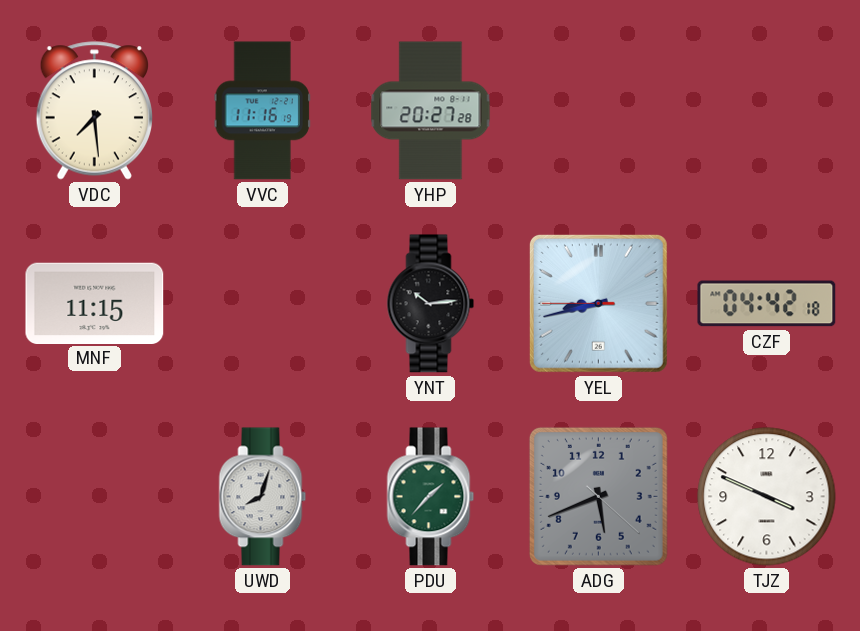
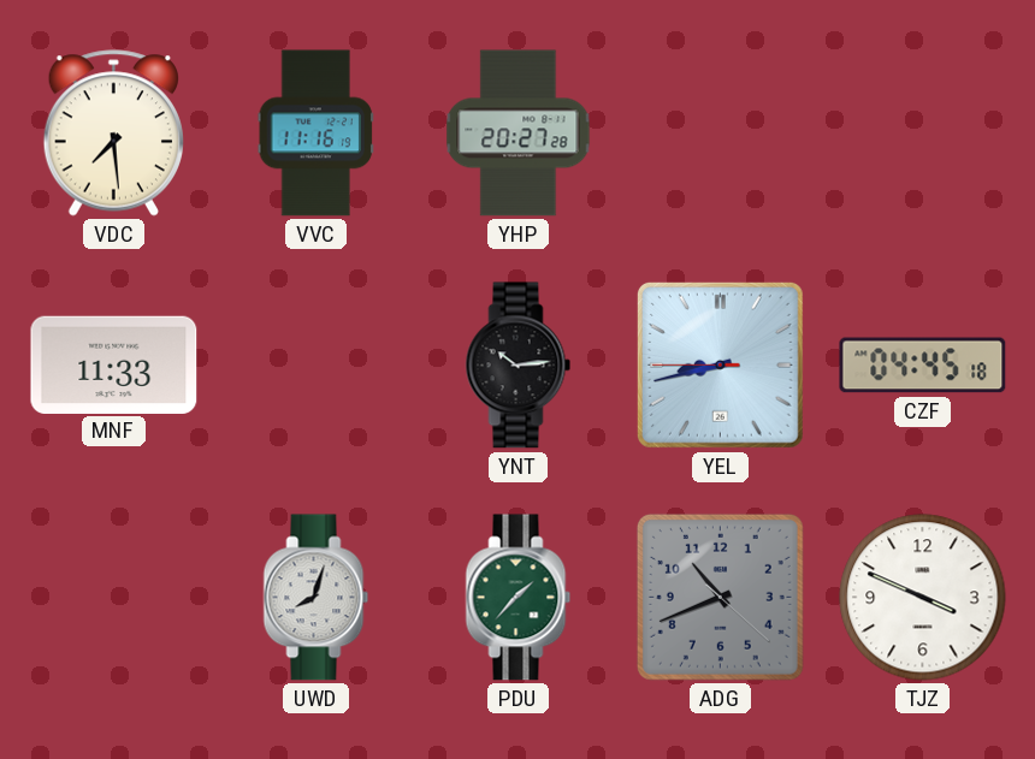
MNF: 11:15 -> 11:33
CZF: 04:42 -> 04:45
ADG: 5:41 -> 10:41
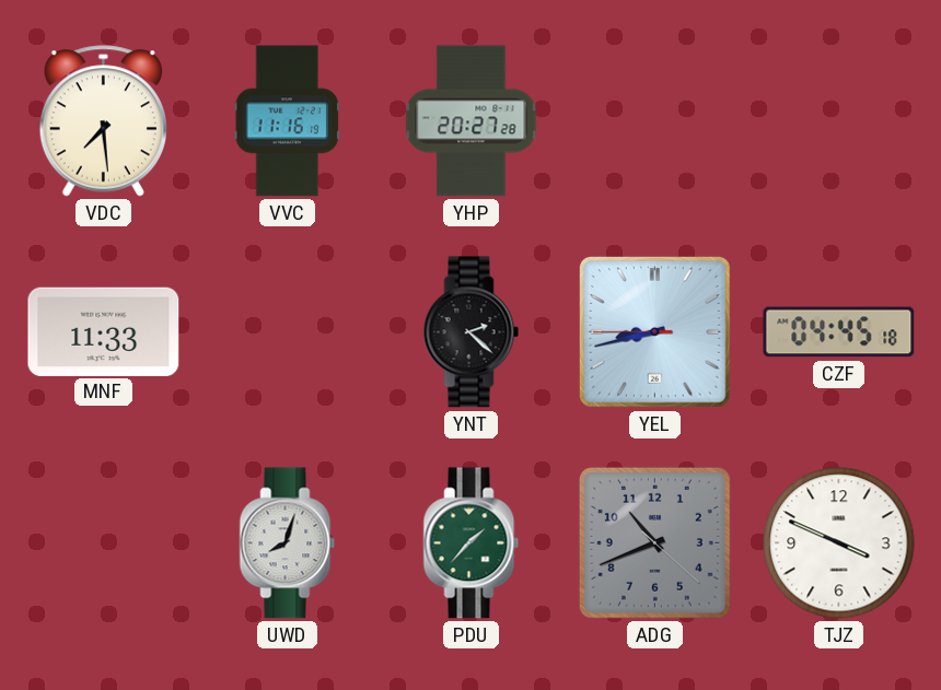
YNT: 10:14 -> 2:22
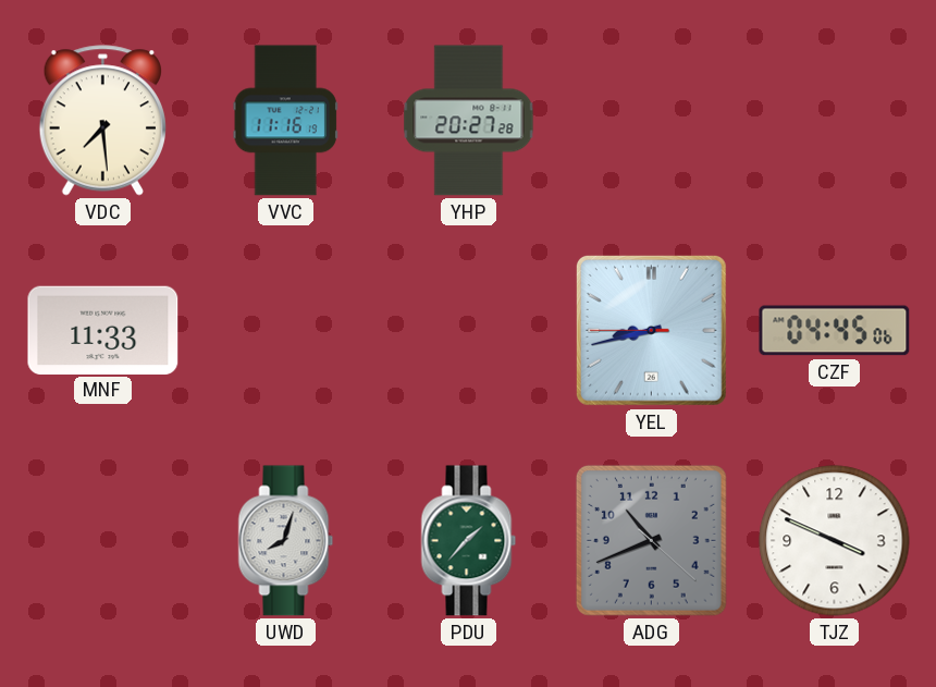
YNT: 2:22 -> none
CZF: 04:45:18 -> 04:45:06
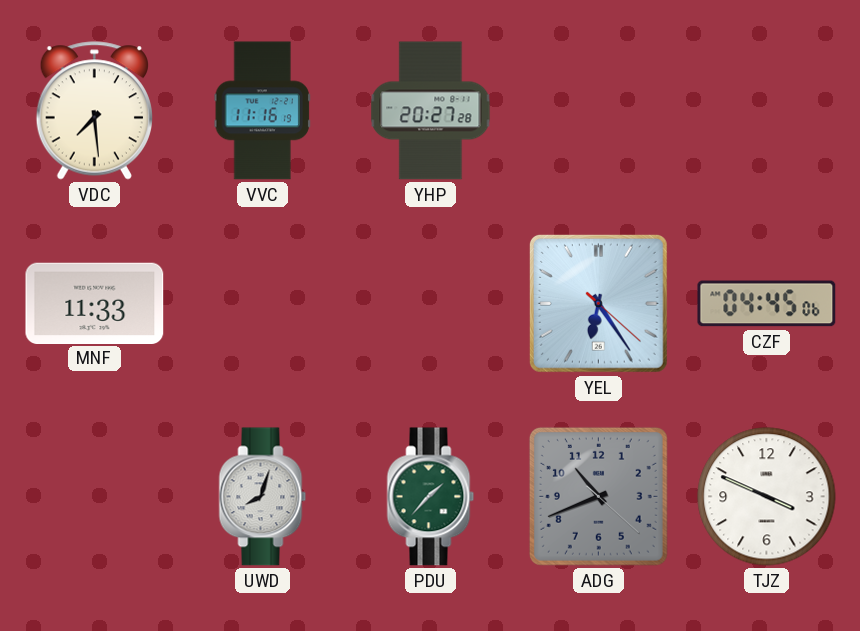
YEL: 8:42 -> 6:24
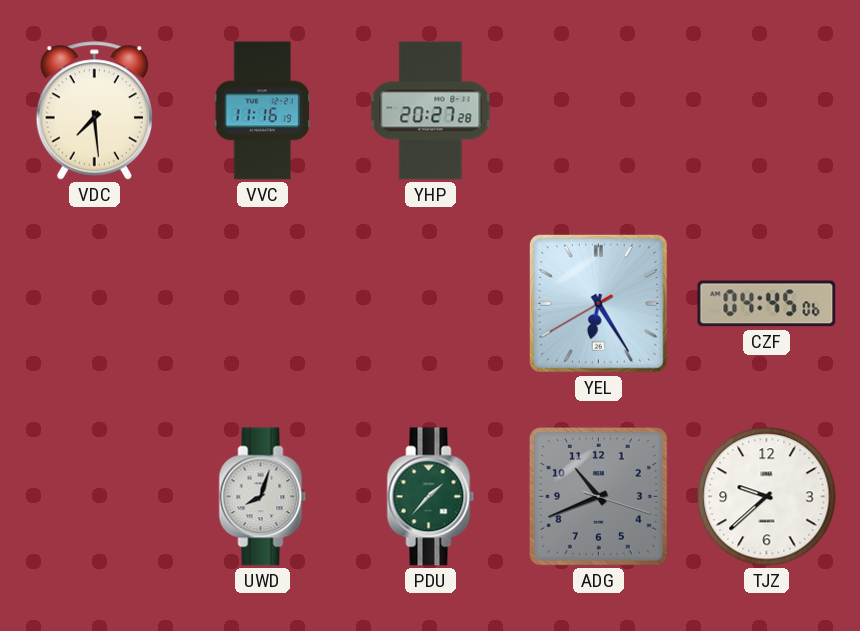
MNF: 11:33 -> none
YEL: 6:24:22 -> 6:24:40
ADG: 10:41:22 -> 10:41:18
TJZ: 3:49 -> 9:38
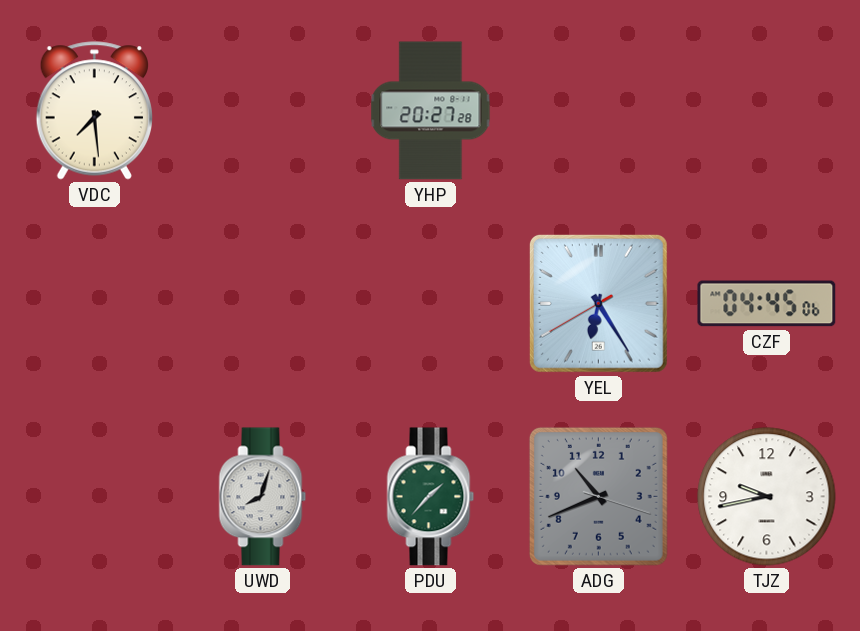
VVC: 11:16 -> none
TJZ: 9:38 -> 9:43
